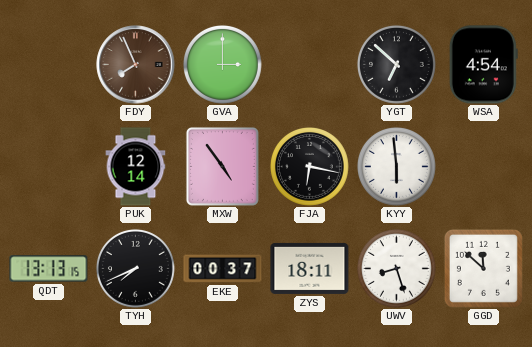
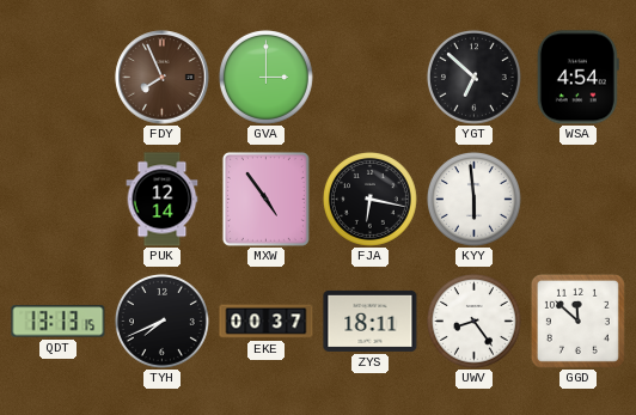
UWV: 8:27 -> 8:24
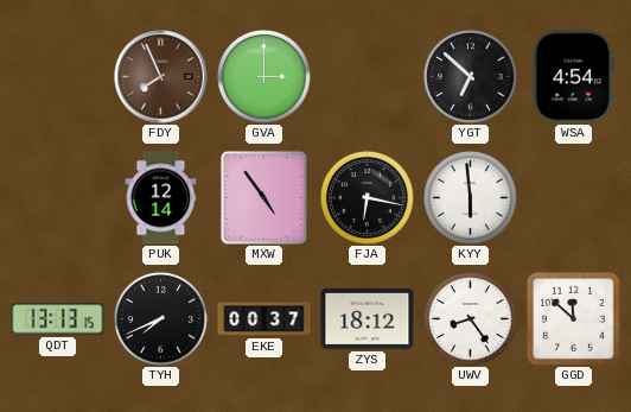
ZYS: 18:11 -> 18:12
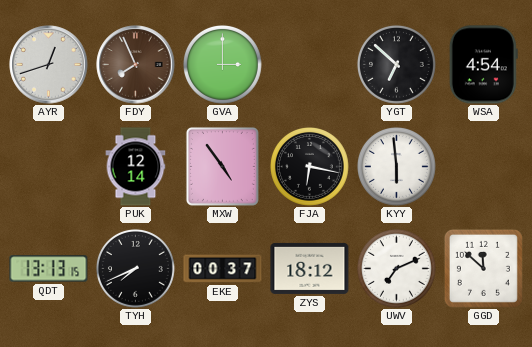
AYR: none -> 12:42
UWV: 8:24 -> 7:11
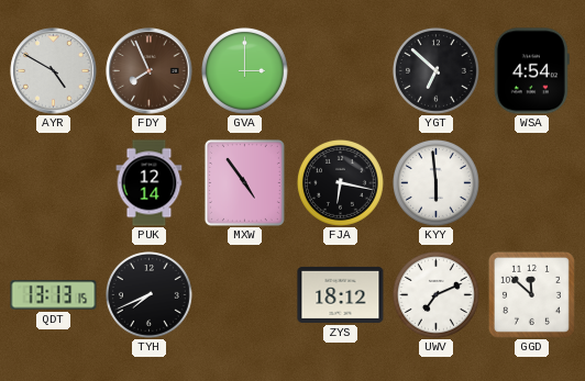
AYR: 12:42 -> 4:50
EKE: 00:37 -> none
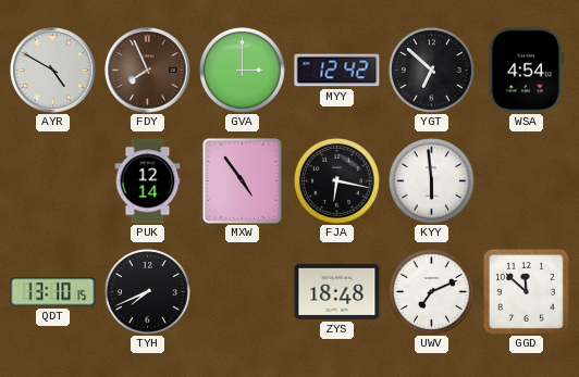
MYY: none -> 12:42
QDT: 13:13 -> 13:10
ZYS: 18:12 -> 18:48
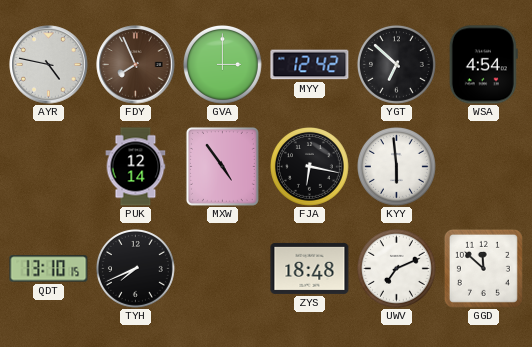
AYR: 4:50 -> 4:47
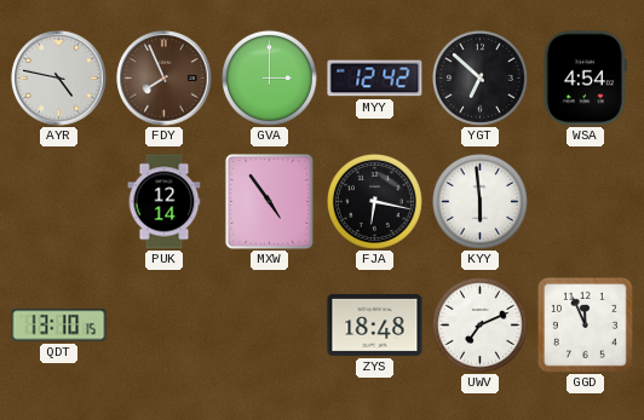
TYH: 7:41 -> none
GGD: 11:52 -> 11:56
